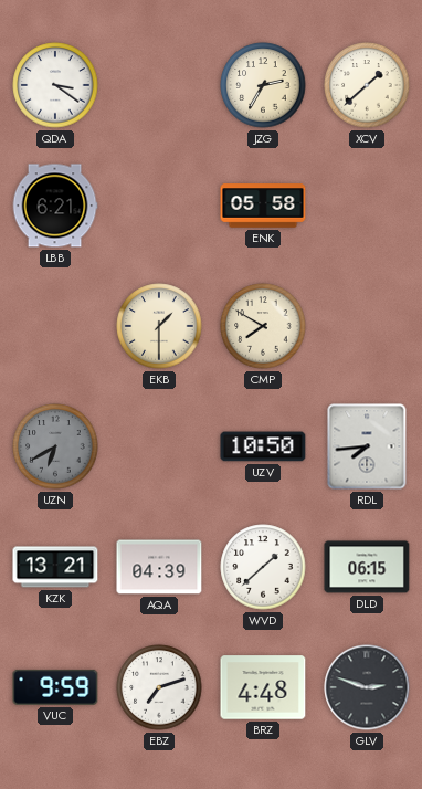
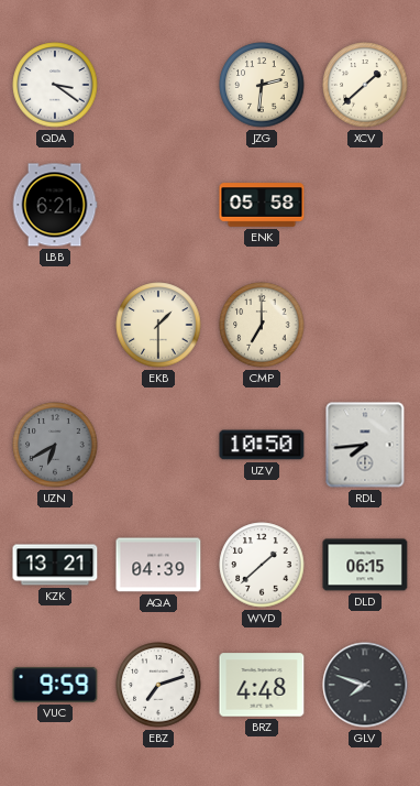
JZG: 2:35 -> 2:31
CMP: 7:50 -> 7:00
GLV: 2:48 -> 7:48
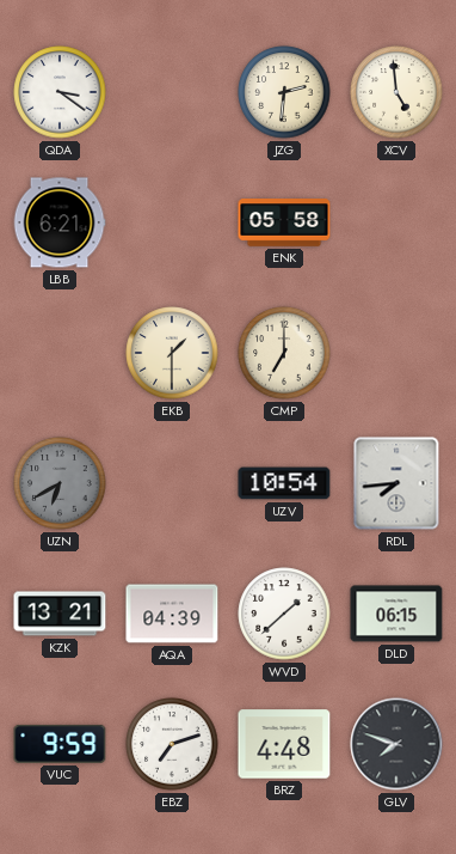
XCV: 1:38 -> 4:59
UZV: 10:50 -> 10:54
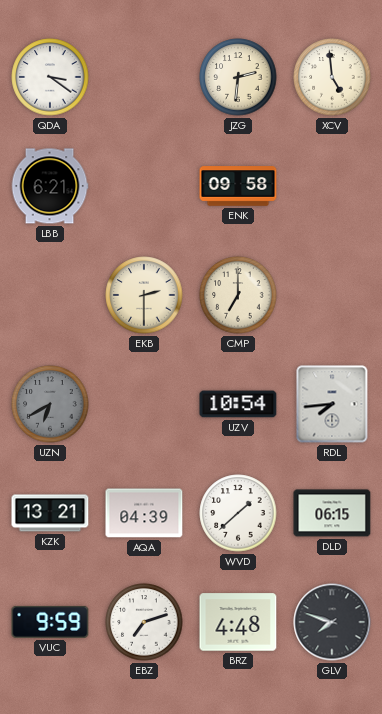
ENK: 05:58 -> 09:58
EKB: 1:30 -> 2:30
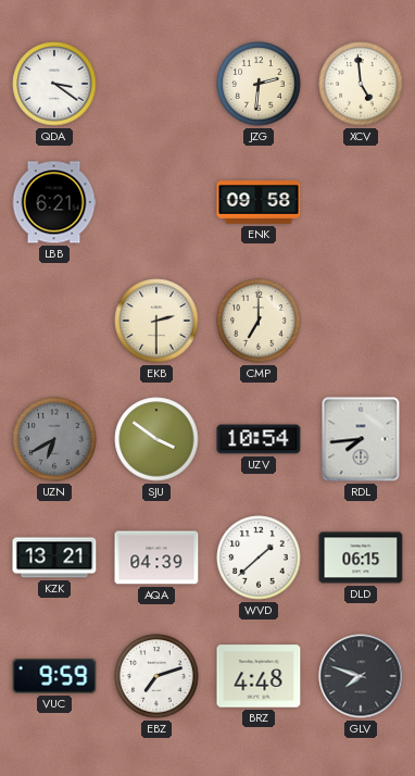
SJU: none -> 3:51
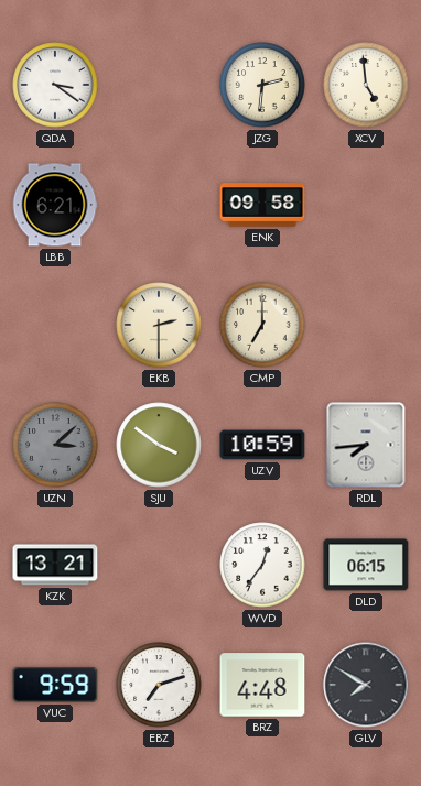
UZN: 6:40 -> 3:08
UZV: 10:54 -> 10:59
AQA: 04:39 -> none
WVD: 1:38 -> 12:36
GLV: 7:48 -> 7:50
